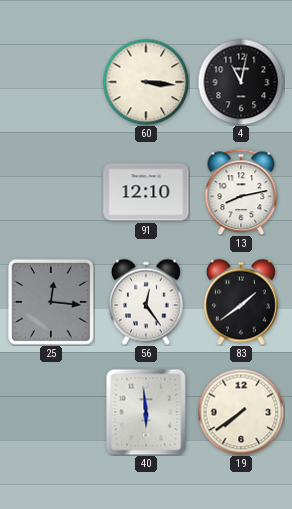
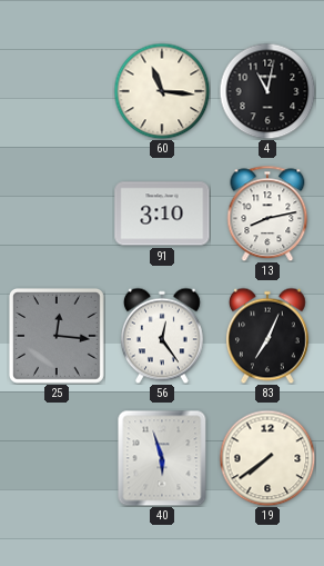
60: 3:16 -> 11:16
91: 12:10 -> 3:10
83: 1:39 -> 7:04
40: 5:59 -> 5:57
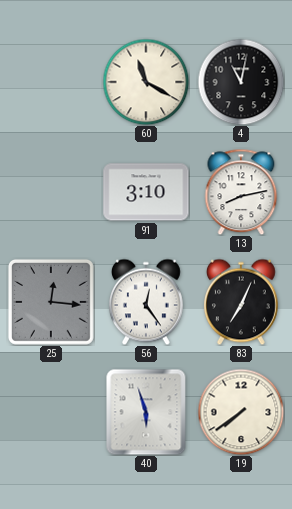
60: 11:16 -> 11:20
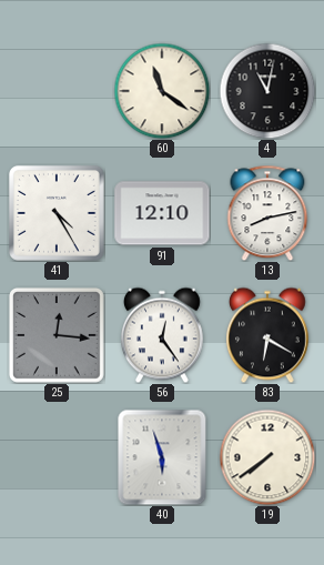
60: 11:20 -> 11:21
41: none -> 4:25
91: 3:10 -> 12:10
83: 7:04 -> 6:20
